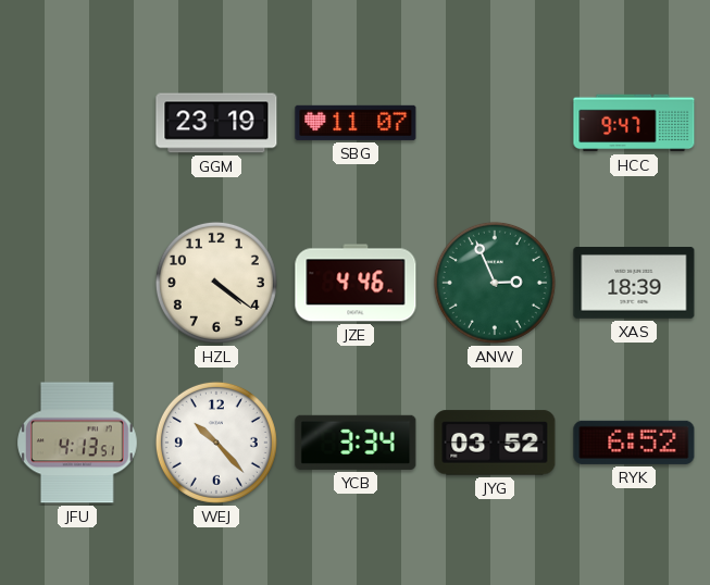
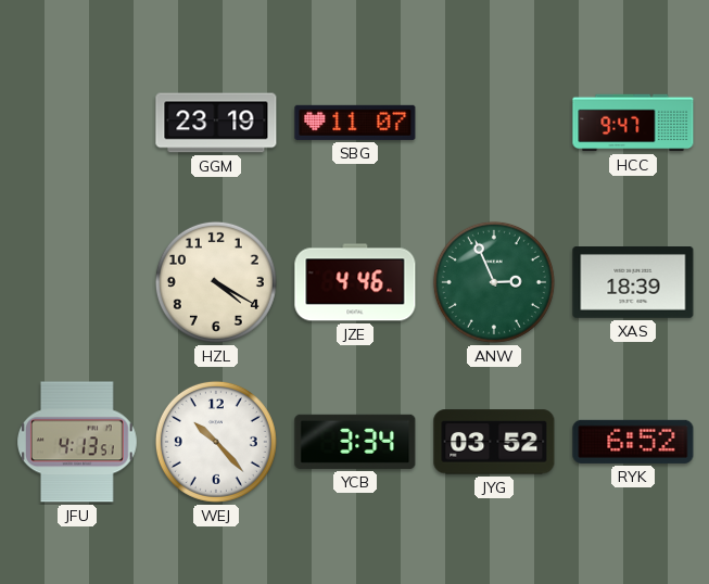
HZL: 4:21 -> 4:20
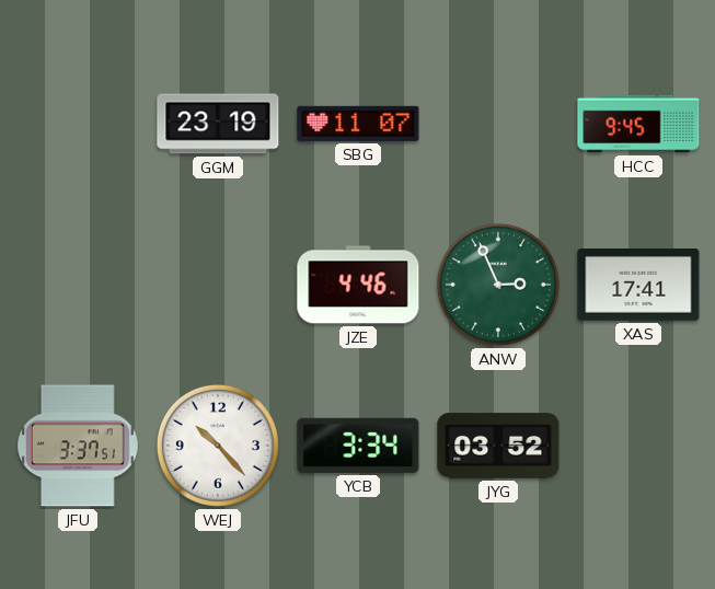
HCC: 9:47 -> 9:45
HZL: 4:20 -> none
XAS: 18:39 -> 17:41
JFU: 4:13 -> 3:37
RYK: 6:52 -> none
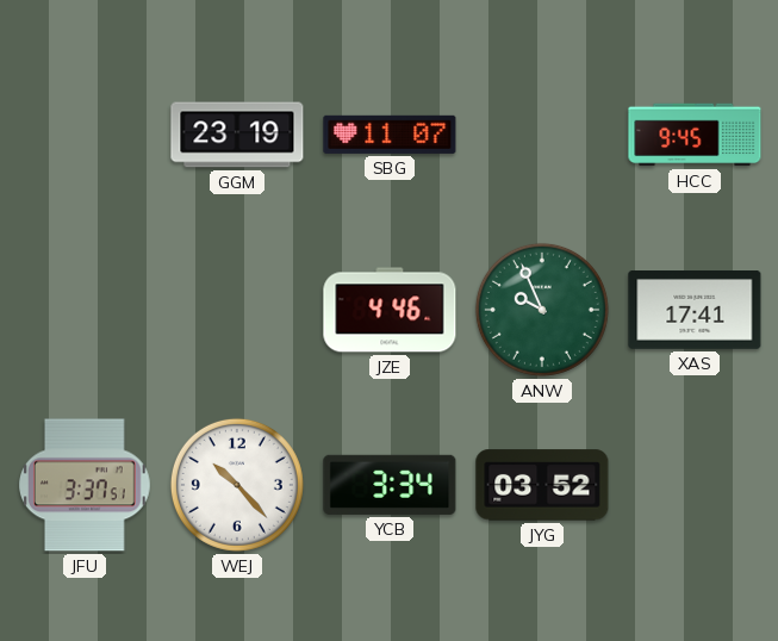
ANW: 2:56 -> 9:56
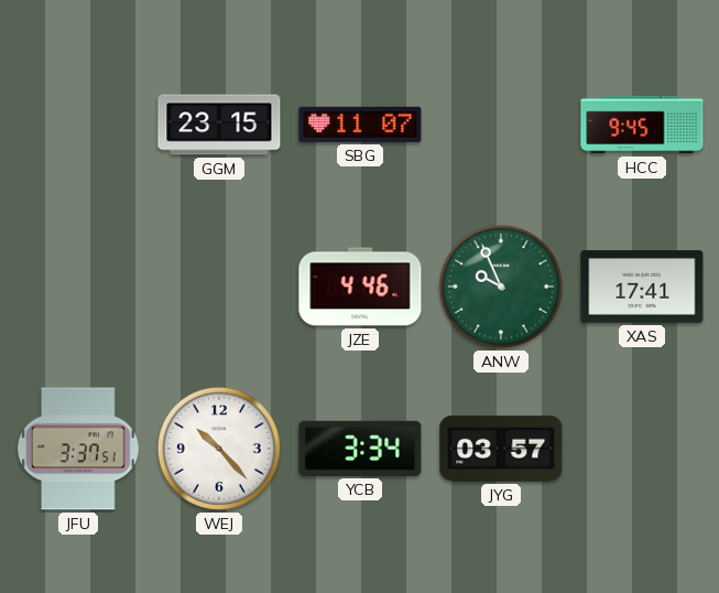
GGM: 23:19 -> 23:15
JYG: 03:52 -> 03:57
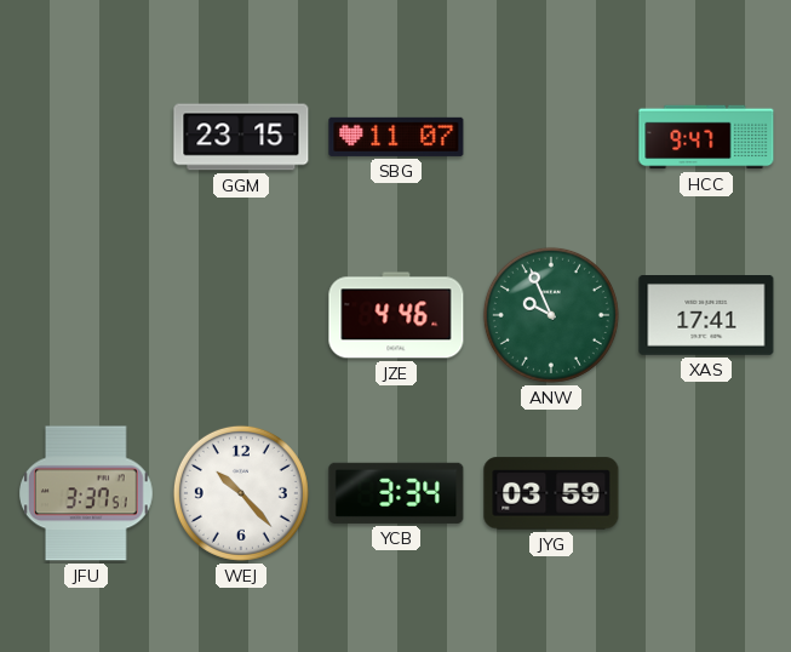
HCC: 9:45 -> 9:47
JYG: 03:57 -> 03:59
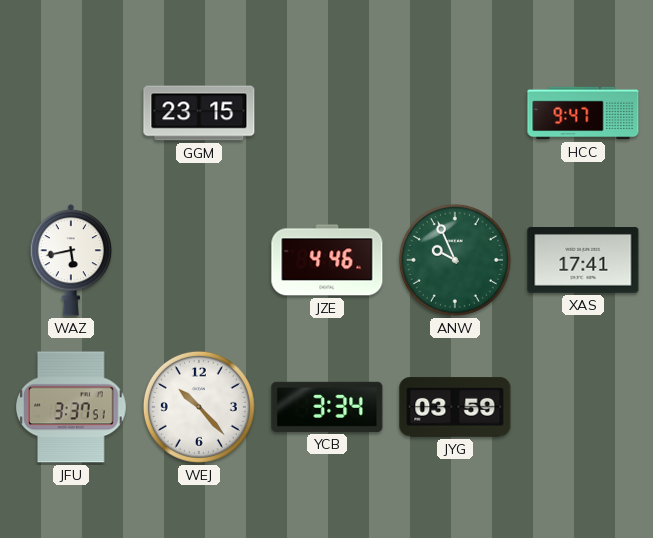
SBG: 11:07 -> none
WAZ: none -> 5:43
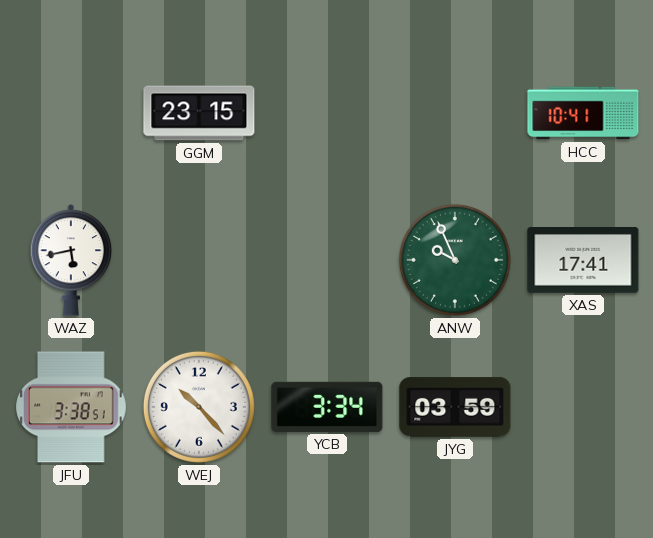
HCC: 9:47 -> 10:41
JZE: 4:46 -> none
JFU: 3:37 -> 3:38
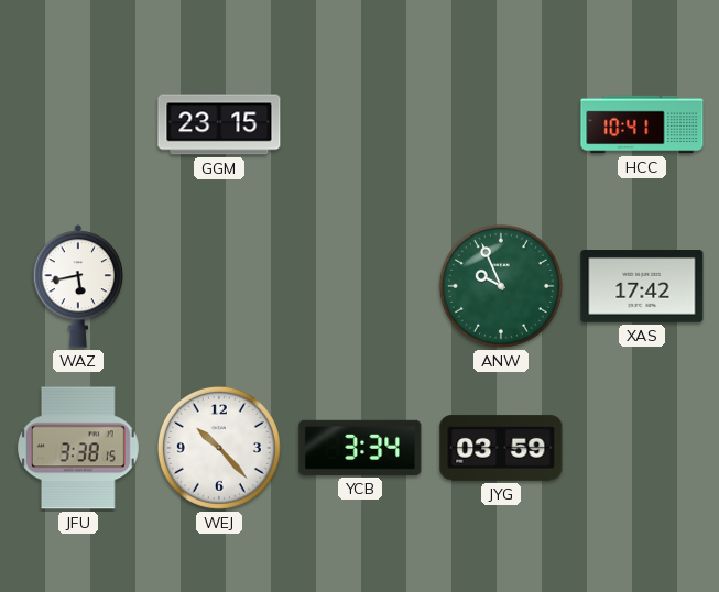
XAS: 17:41 -> 17:42
JFU: 3:38:51 -> 3:38:15
